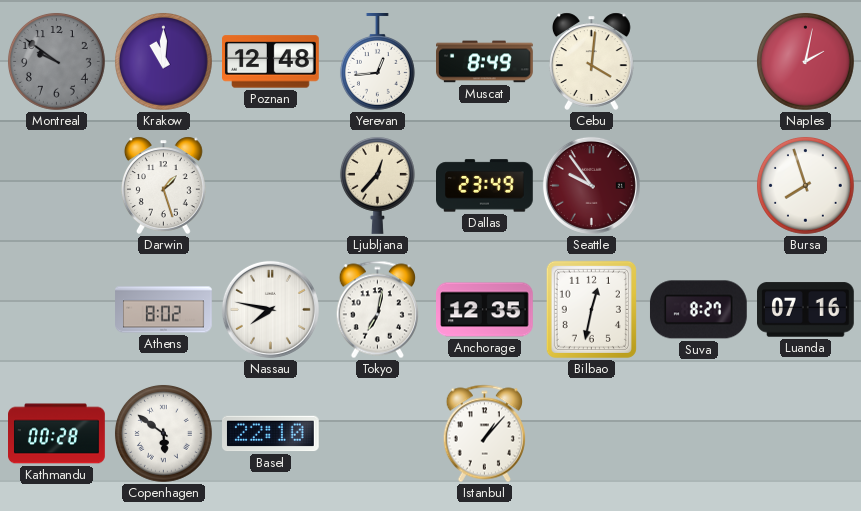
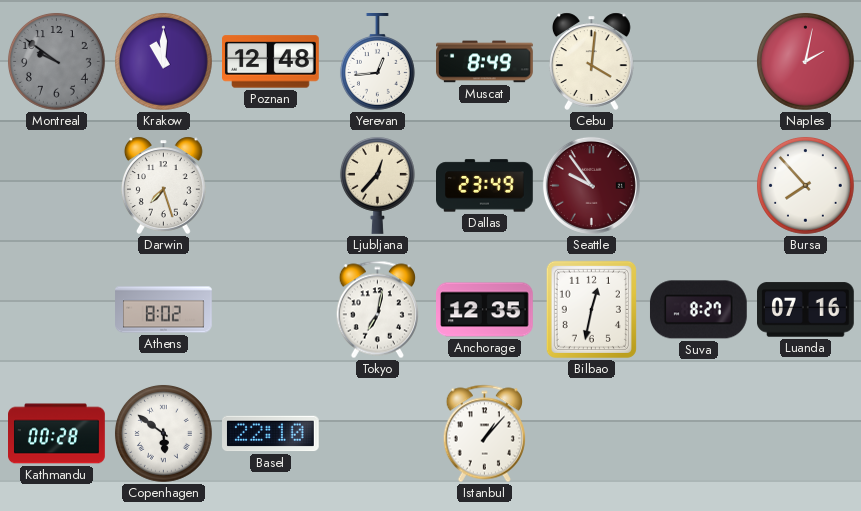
Darwin: 1:27 -> 7:27
Bursa: 7:57 -> 7:53
Nassau: 7:47 -> none
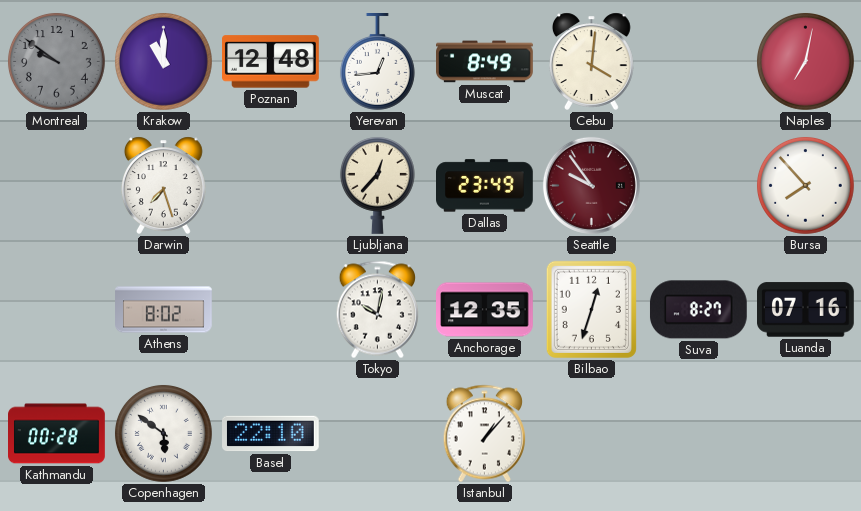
Naples: 2:02 -> 7:02
Tokyo: 7:02 -> 10:02
Bilbao: 12:32 -> 12:33
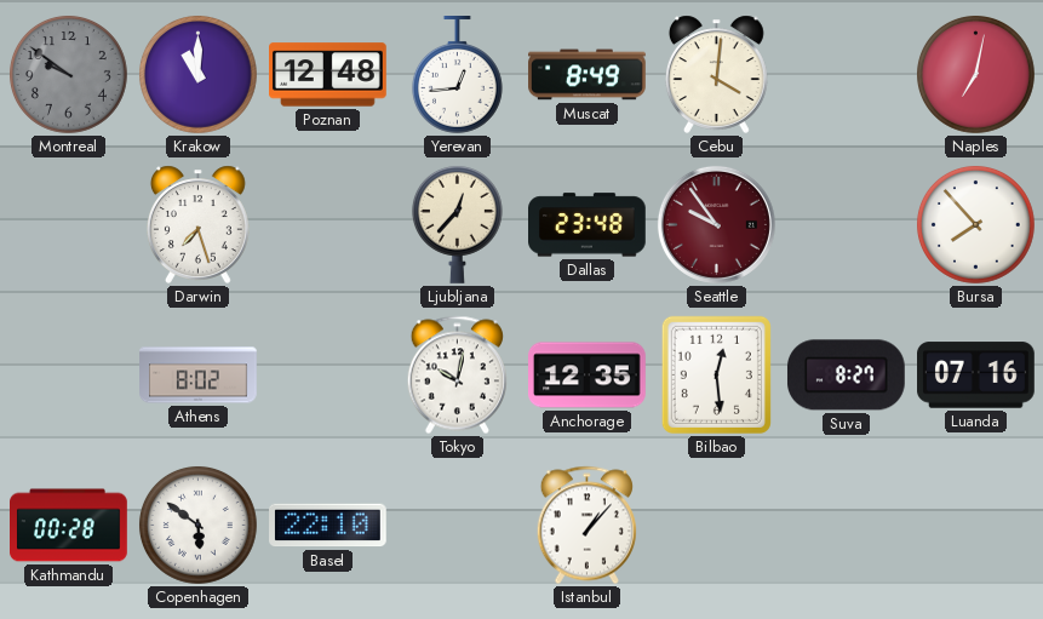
Dallas: 23:49 -> 23:48
Bilbao: 12:33 -> 12:29
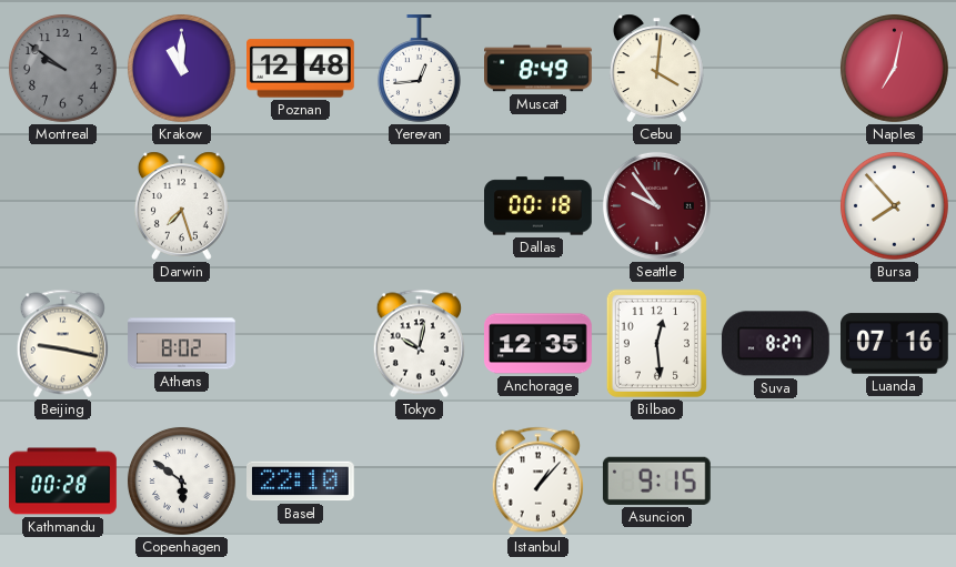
Ljubljana: 12:37 -> none
Dallas: 23:48 -> 00:18
Beijing: none -> 9:17
Asuncion: none -> 9:15
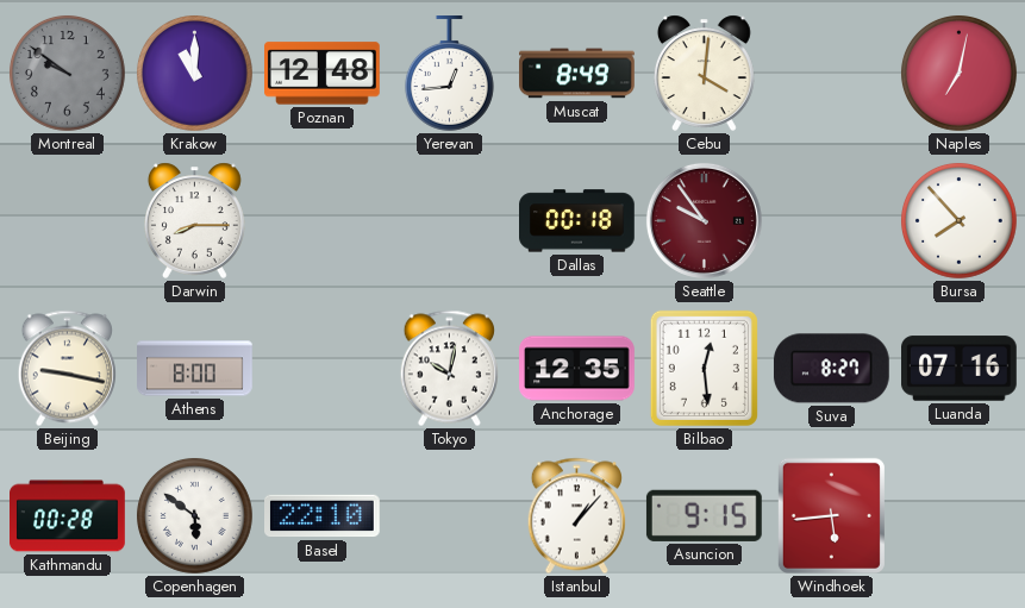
Darwin: 7:27 -> 8:15
Athens: 8:02 -> 8:00
Windhoek: none -> 5:44
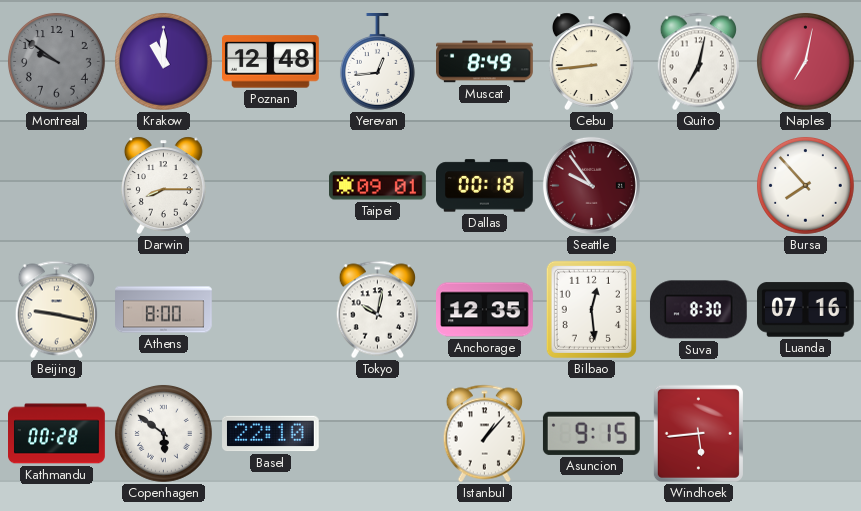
Cebu: 4:01 -> 8:44
Quito: none -> 7:02
Taipei: none -> 09:01
Suva: 8:27 -> 8:30
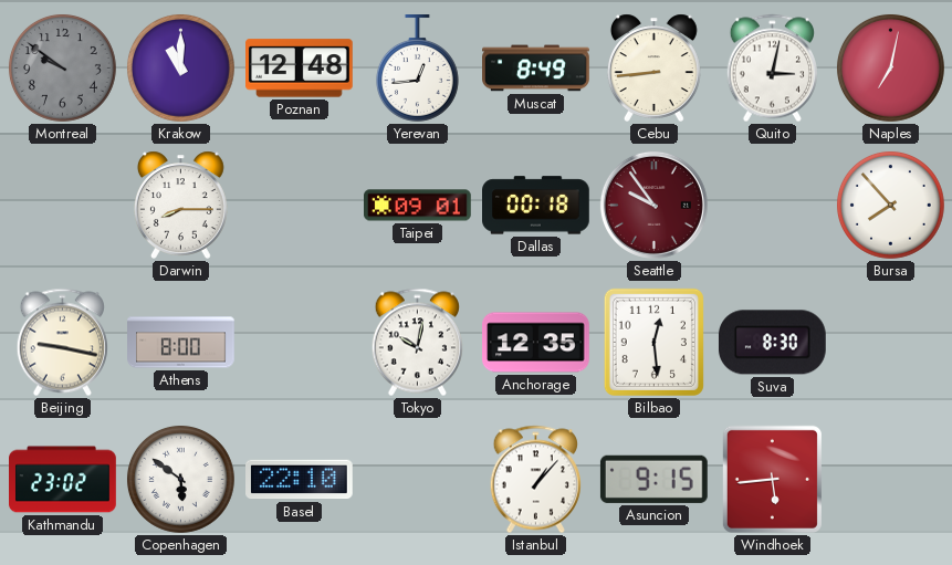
Quito: 7:02 -> 3:02
Luanda: 07:16 -> none
Kathmandu: 00:28 -> 23:02
